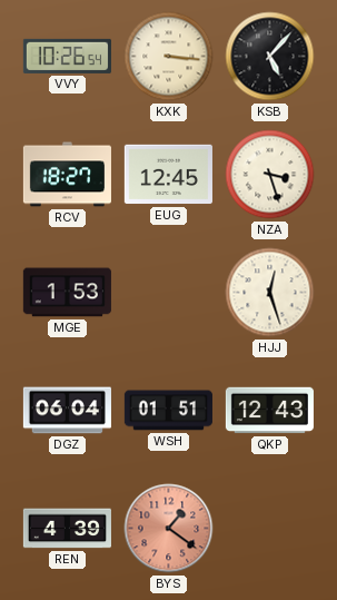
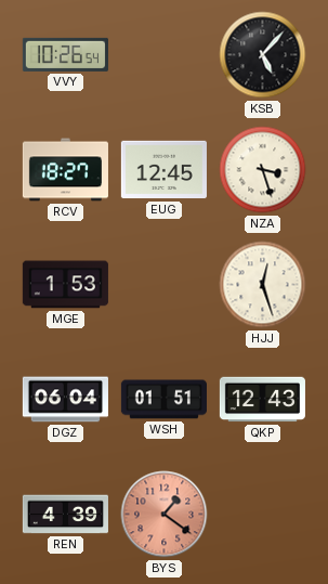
KXK: 3:16 -> none
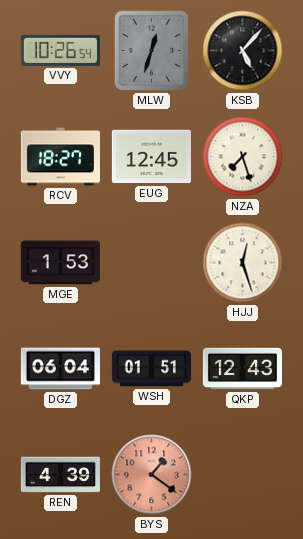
MLW: none -> 12:33
NZA: 3:27 -> 7:27
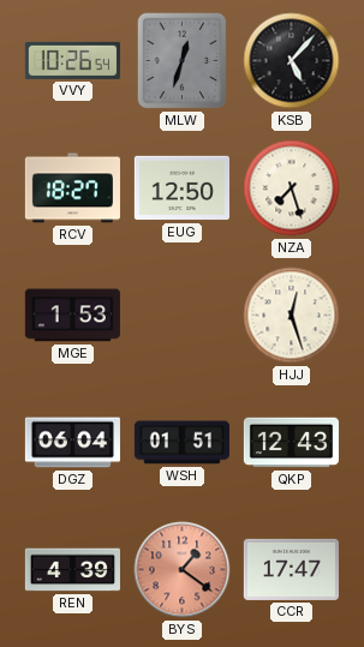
EUG: 12:45 -> 12:50
CCR: none -> 17:47
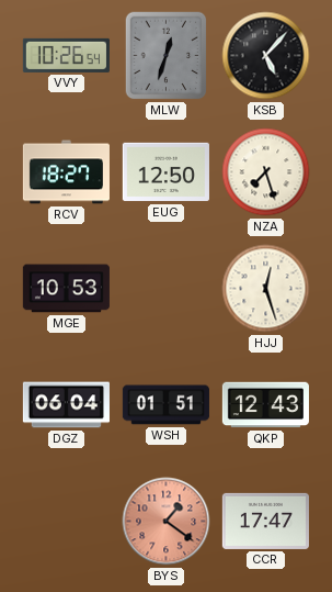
MGE: 1:53 -> 10:53
REN: 4:39 -> none
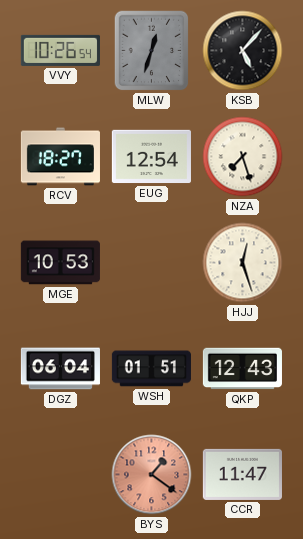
EUG: 12:50 -> 12:54
CCR: 17:47 -> 11:47
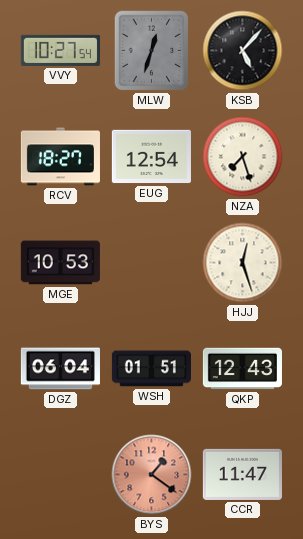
VVY: 10:26 -> 10:27
